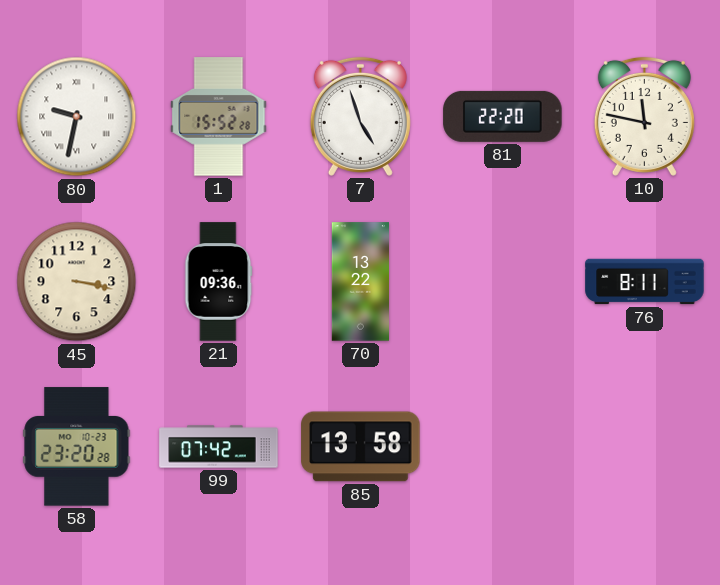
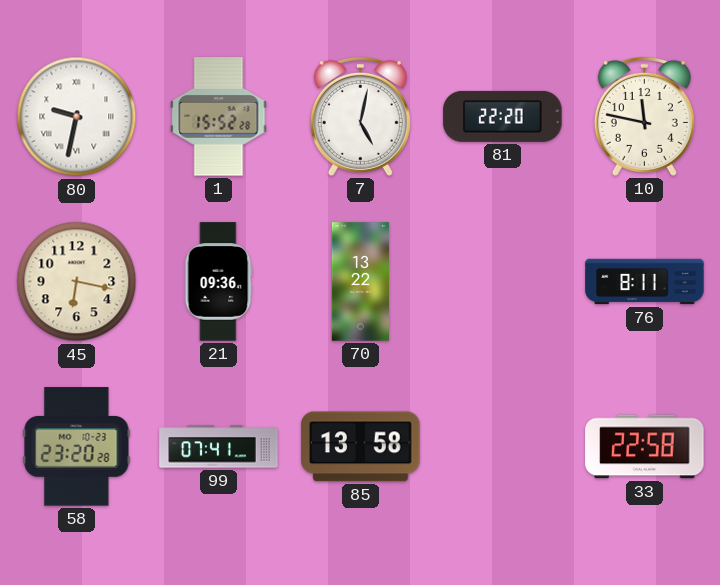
7: 4:57 -> 5:02
45: 3:17 -> 6:17
99: 07:42 -> 07:41
33: none -> 22:58
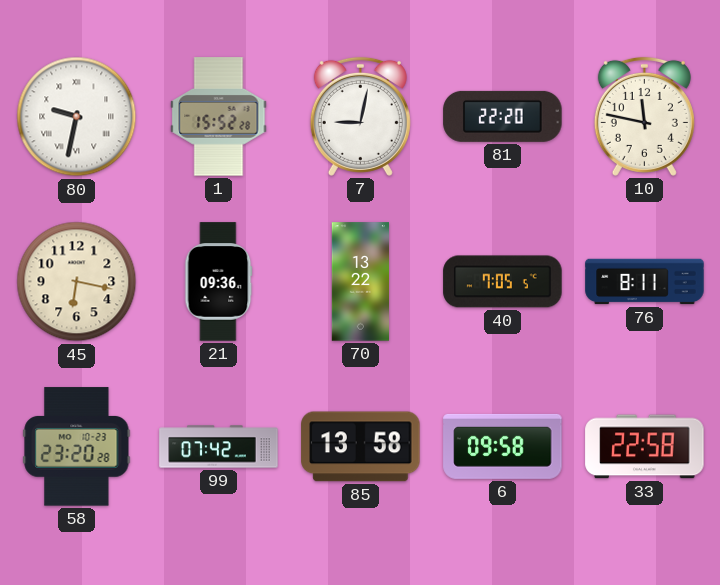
7: 5:02 -> 9:02
40: none -> 7:05
99: 07:41 -> 07:42
6: none -> 09:58
